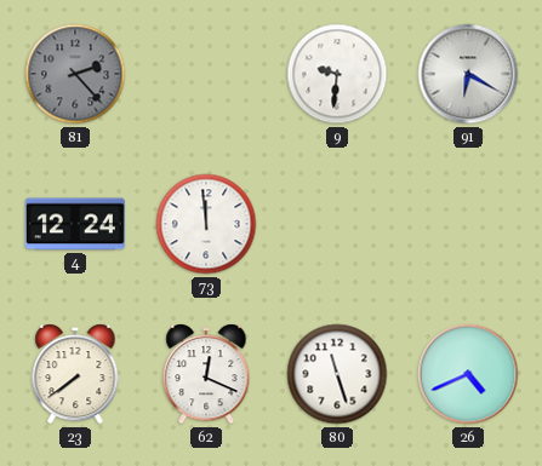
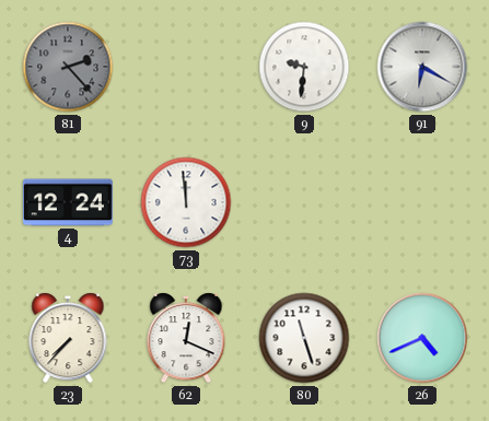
23: 7:39 -> 7:37
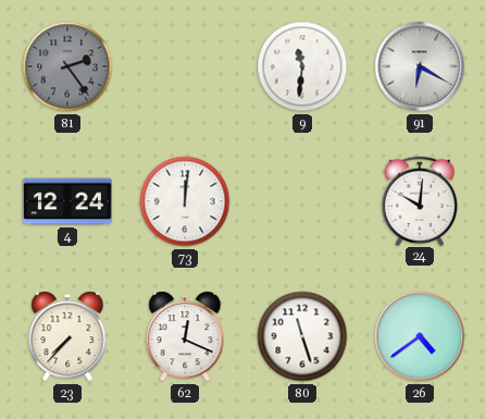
81: 2:23 -> 2:24
9: 9:31 -> 11:31
73: 11:59 -> 12:01
24: none -> 10:01
26: 4:41 -> 4:39
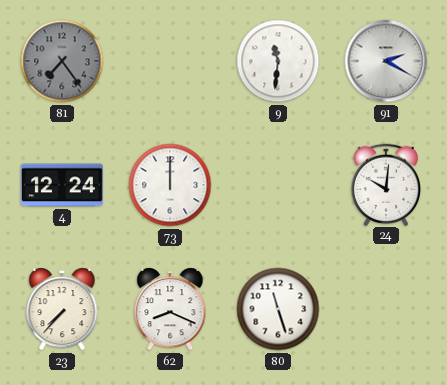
81: 2:24 -> 7:24
91: 6:20 -> 2:20
73: 12:01 -> 12:00
62: 12:19 -> 8:19
26: 4:39 -> none
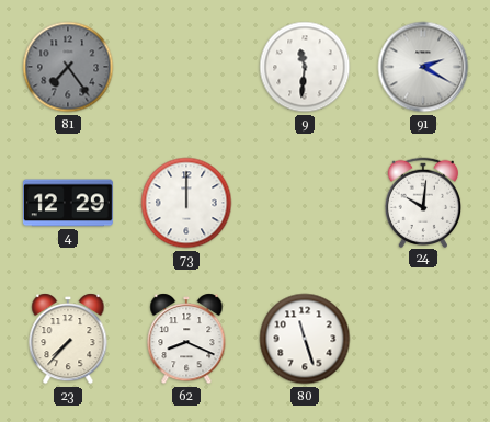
4: 12:24 -> 12:29
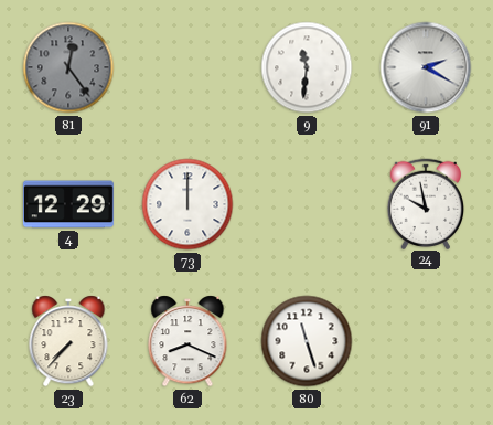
81: 7:24 -> 12:24
24: 10:01 -> 9:58
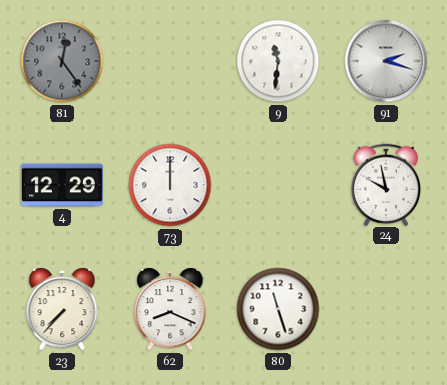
91: 2:20 -> 2:18
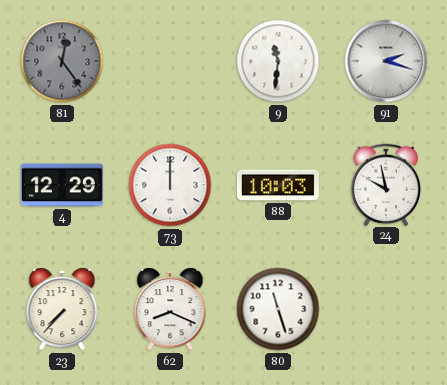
88: none -> 10:03
